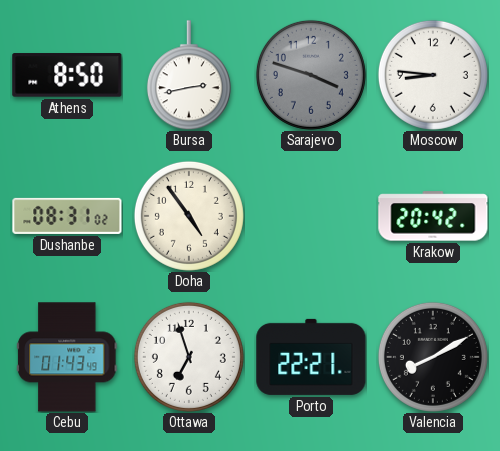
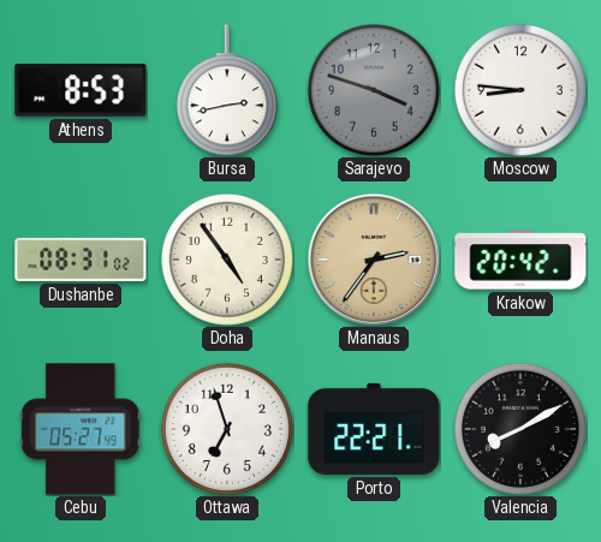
Athens: 8:50 -> 8:53
Manaus: none -> 2:36
Cebu: 01:43 -> 05:27
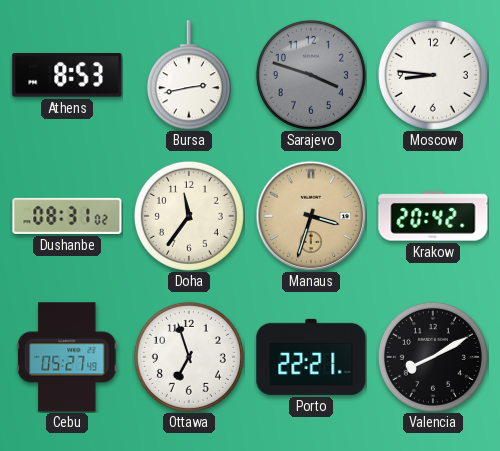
Doha: 4:54 -> 11:36
Manaus: 2:36 -> 3:33
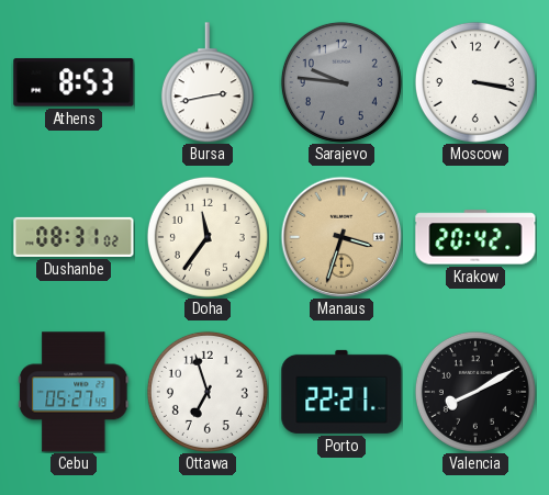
Sarajevo: 3:48 -> 9:46
Moscow: 8:46 -> 3:17
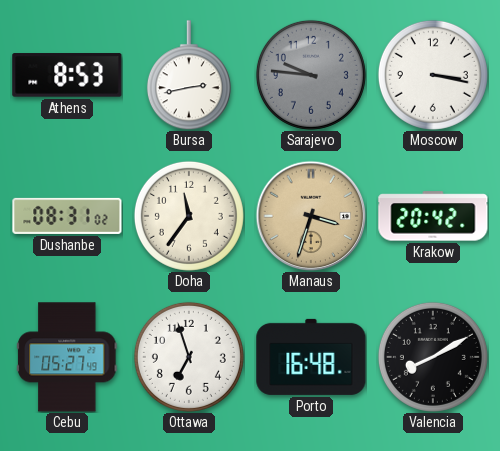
Porto: 22:21 -> 16:48
